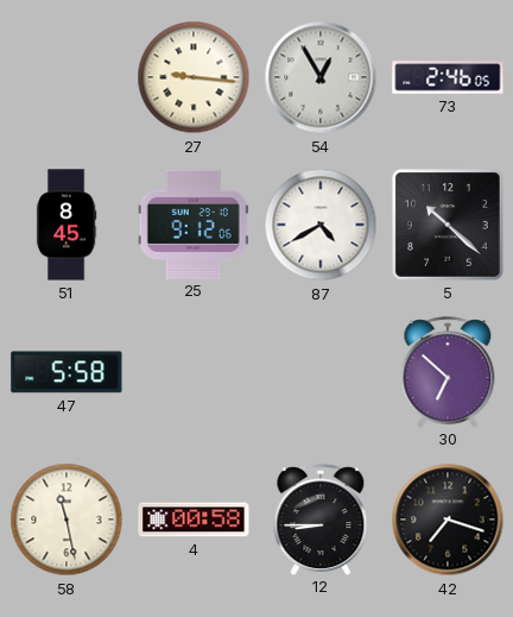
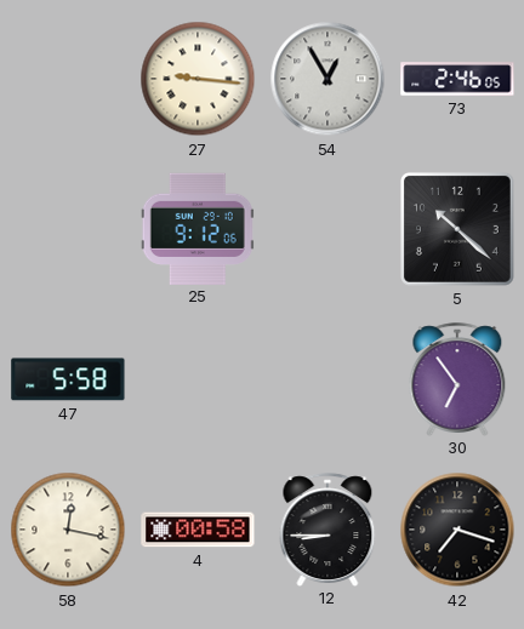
51: 8:45 -> none
87: 4:40 -> none
30: 6:52 -> 6:54
58: 11:28 -> 12:17
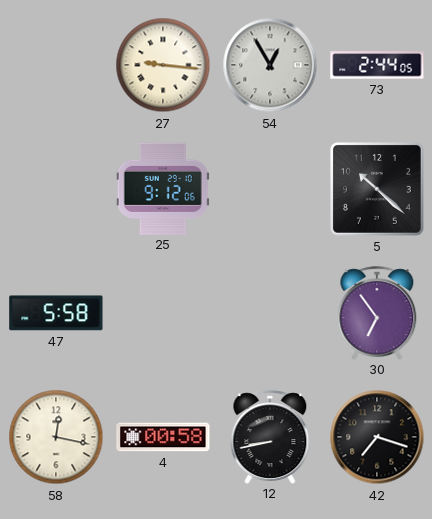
73: 2:46 -> 2:44
12: 8:45 -> 8:43
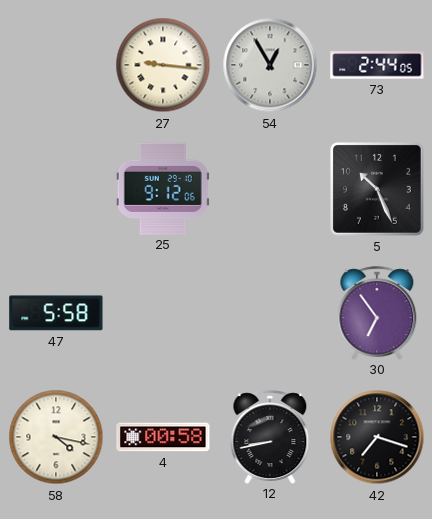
5: 10:22 -> 10:26
58: 12:17 -> 4:17
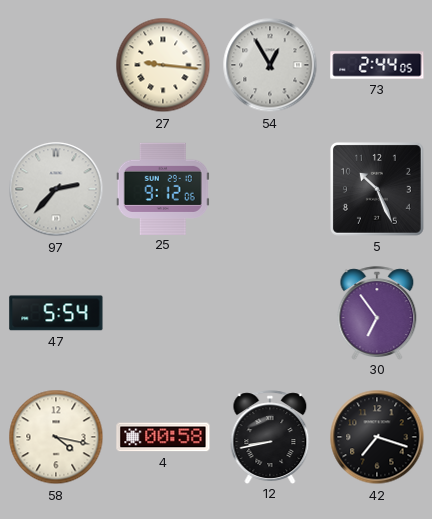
97: none -> 2:37
47: 5:58 -> 5:54
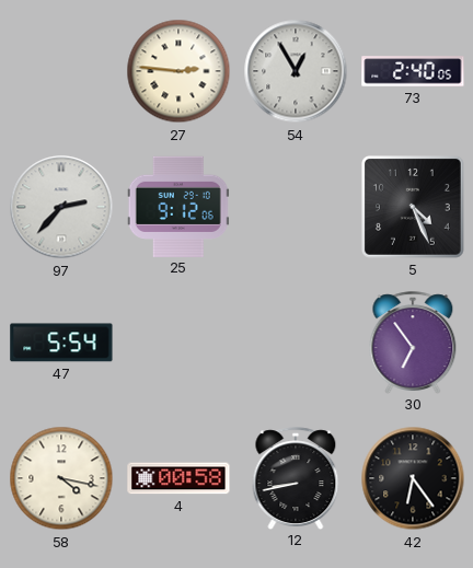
27: 9:16 -> 2:46
73: 2:44 -> 2:40
5: 10:26 -> 4:26
42: 7:18 -> 6:24
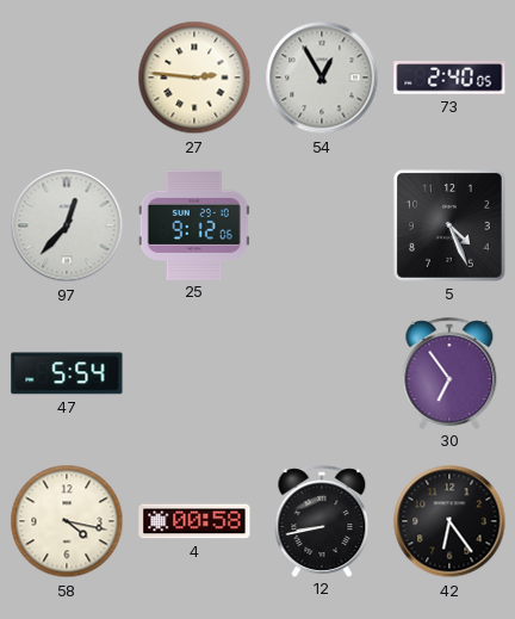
97: 2:37 -> 12:37
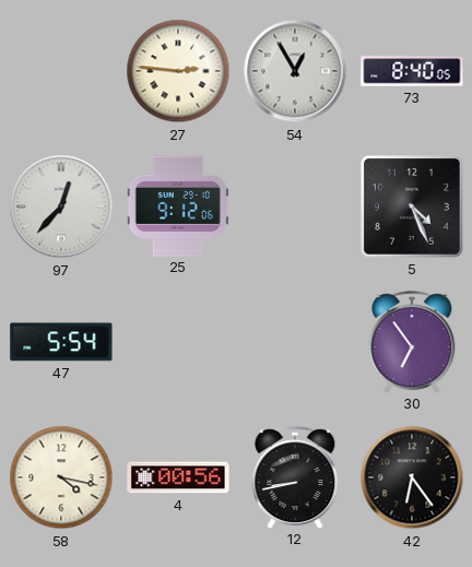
73: 2:40 -> 8:40
4: 00:58 -> 00:56
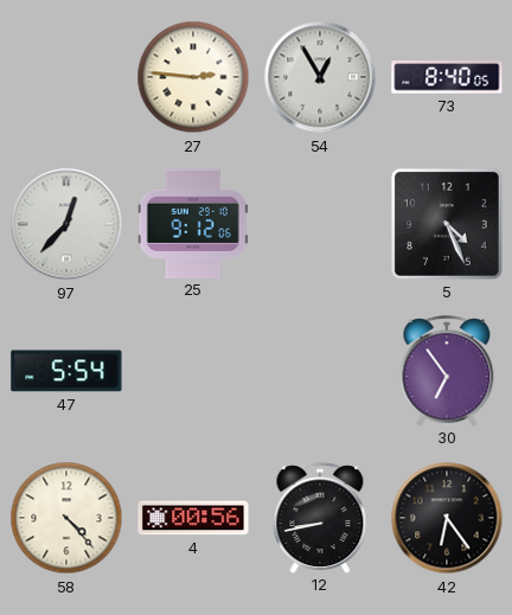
58: 4:17 -> 4:23
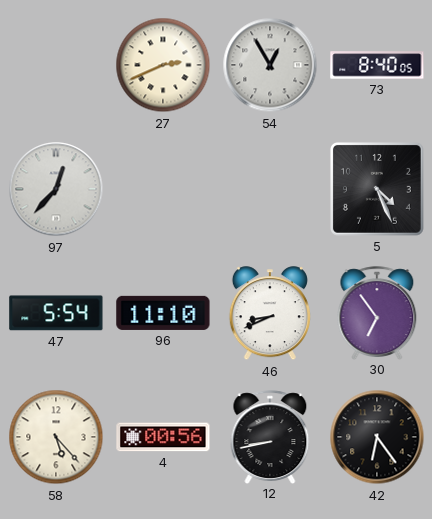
27: 2:46 -> 2:41
25: 9:12 -> none
96: none -> 11:10
46: none -> 8:41
58: 4:23 -> 5:23
